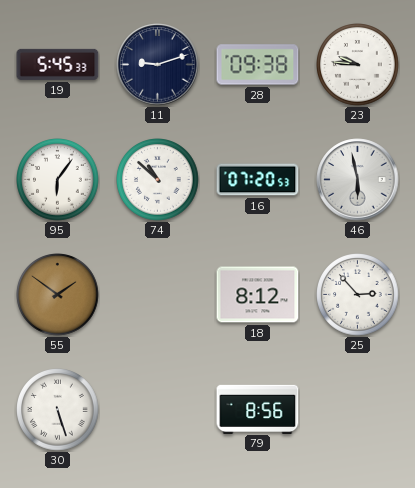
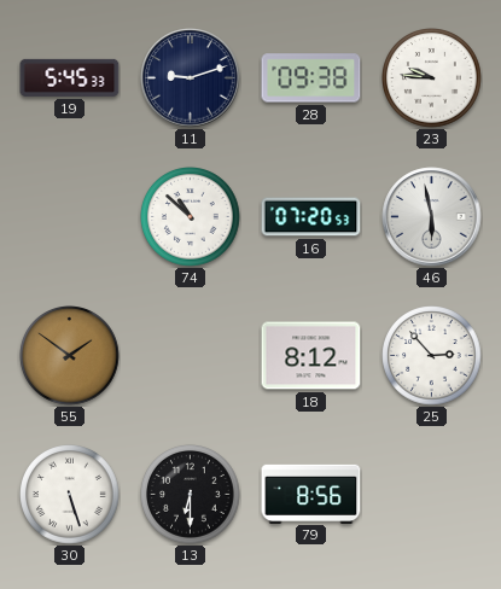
95: 6:06 -> none
13: none -> 6:30
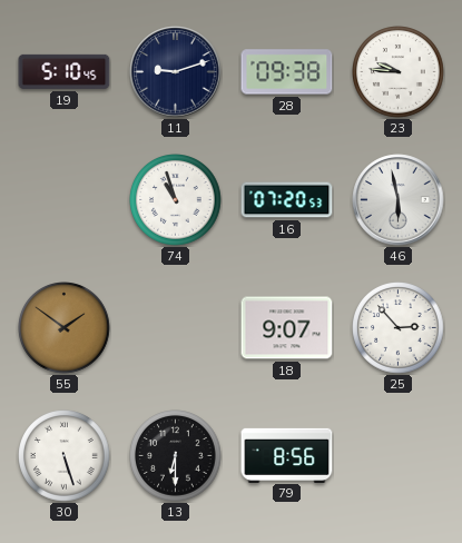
19: 5:45 -> 5:10
74: 10:52 -> 10:57
18: 8:12 -> 9:07
